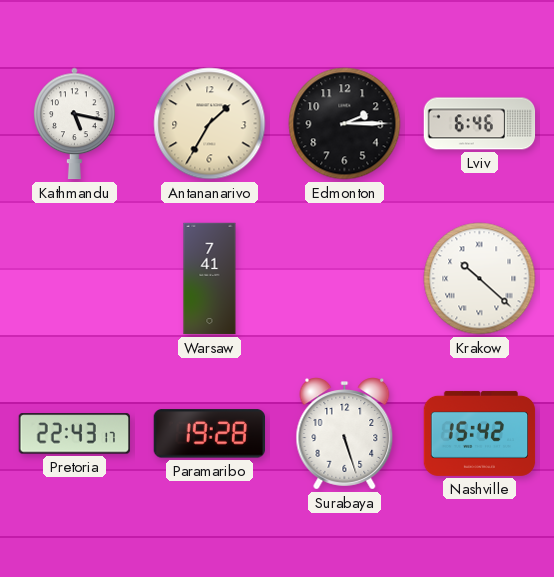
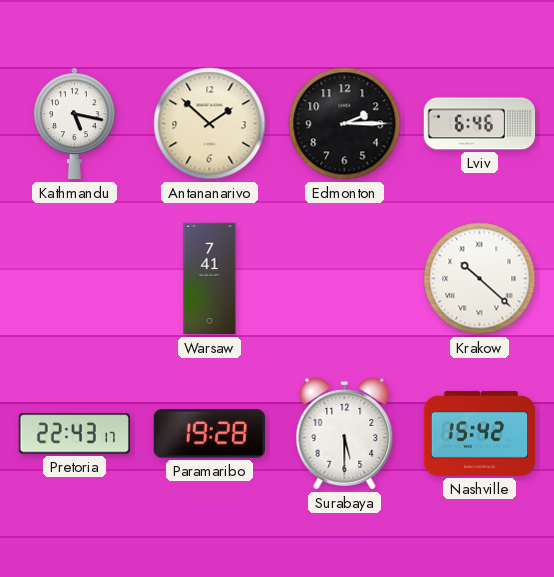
Antananarivo: 1:35 -> 1:52
Surabaya: 5:27 -> 5:30
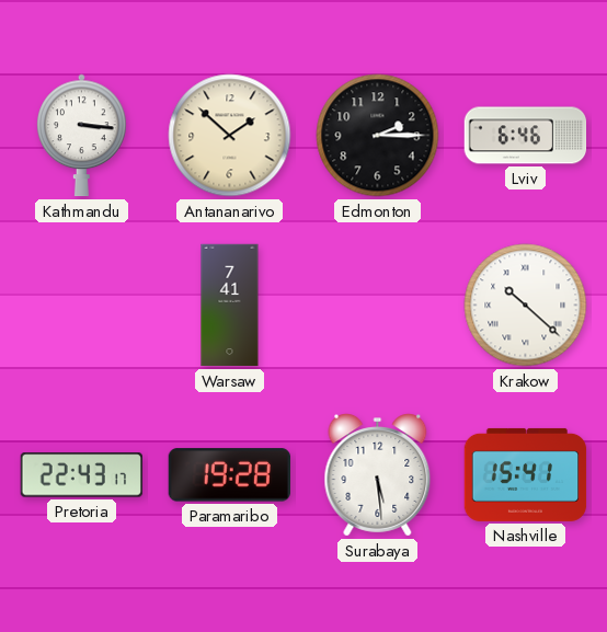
Kathmandu: 5:17 -> 3:16
Surabaya: 5:30 -> 5:29
Nashville: 15:42 -> 15:41
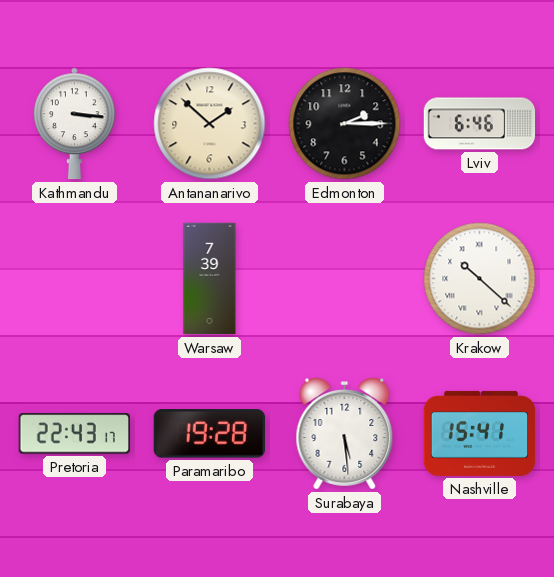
Warsaw: 7:41 -> 7:39
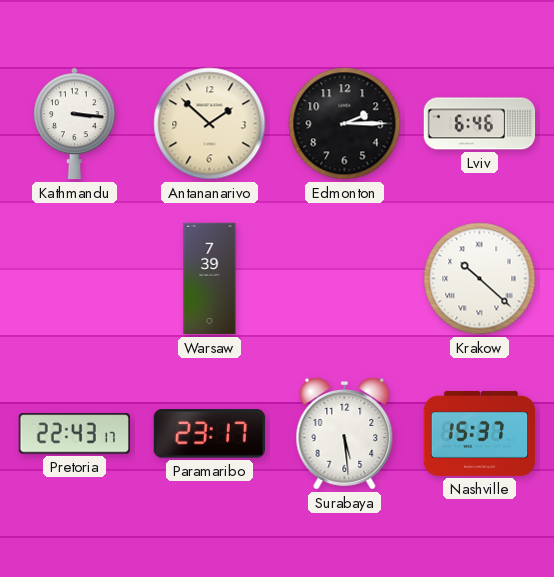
Paramaribo: 19:28 -> 23:17
Nashville: 15:41 -> 15:37
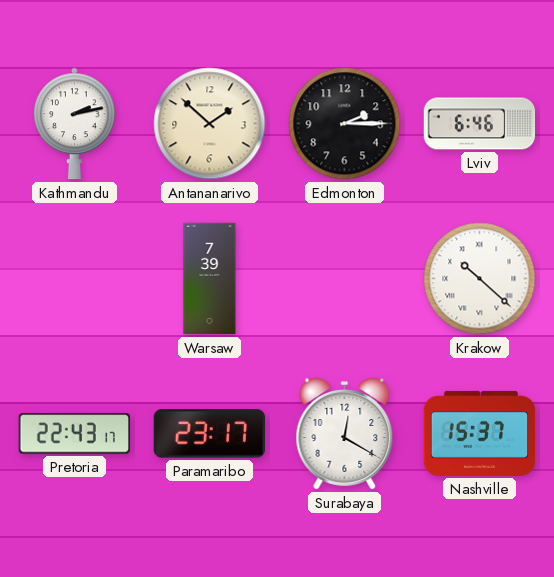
Kathmandu: 3:16 -> 2:13
Surabaya: 5:29 -> 12:20
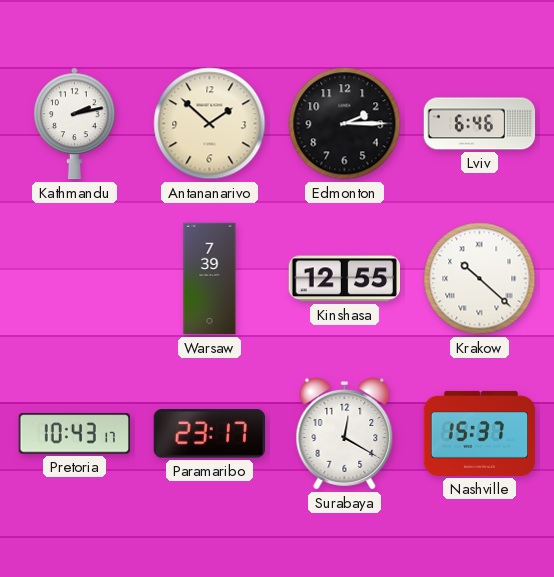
Kinshasa: none -> 12:55
Pretoria: 22:43 -> 10:43
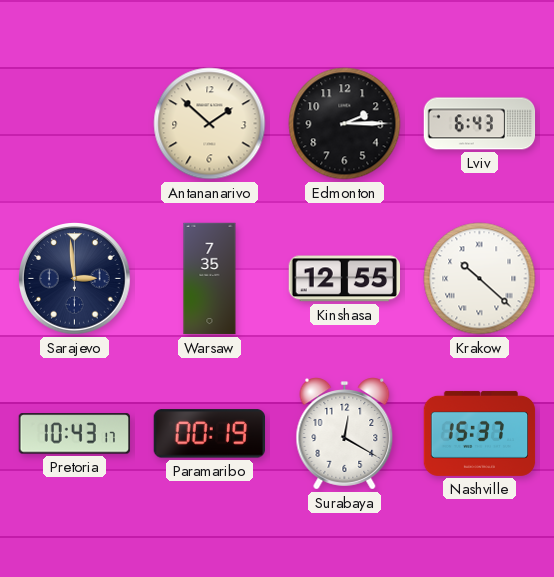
Kathmandu: 2:13 -> none
Lviv: 6:46 -> 6:43
Sarajevo: none -> 2:59
Warsaw: 7:39 -> 7:35
Paramaribo: 23:17 -> 00:19
